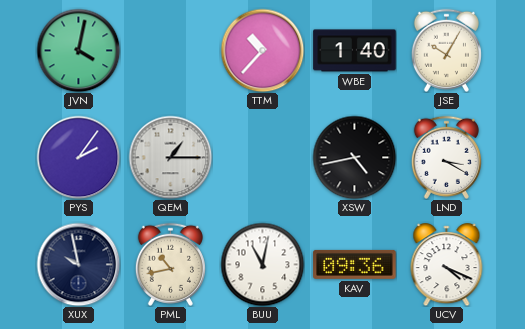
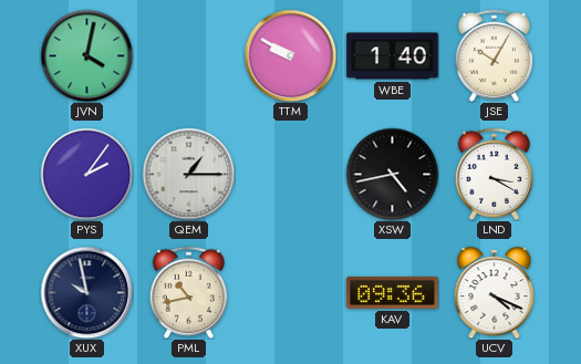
TTM: 10:37 -> 9:50
BUU: 11:02 -> none
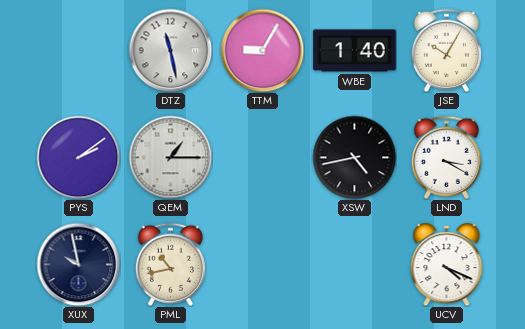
JVN: 4:02 -> none
DTZ: none -> 11:28
TTM: 9:50 -> 9:05
PYS: 2:06 -> 2:09
KAV: 09:36 -> none
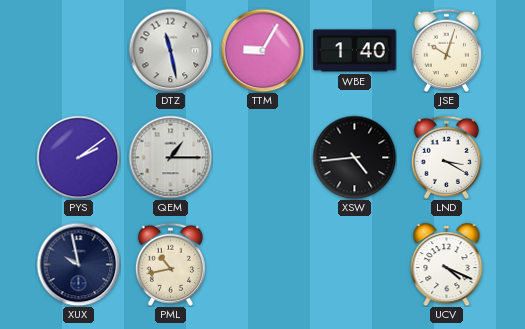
JSE: 10:05 -> 10:03
XSW: 4:43 -> 4:44
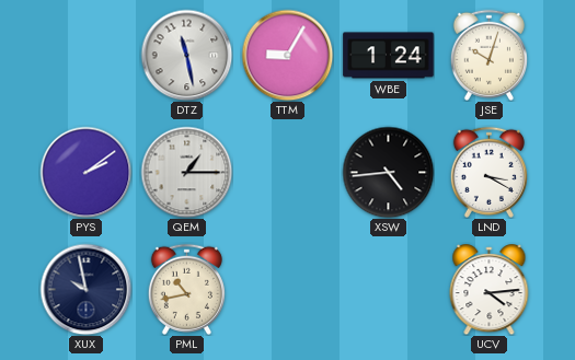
WBE: 1:40 -> 1:24
UCV: 4:19 -> 4:14
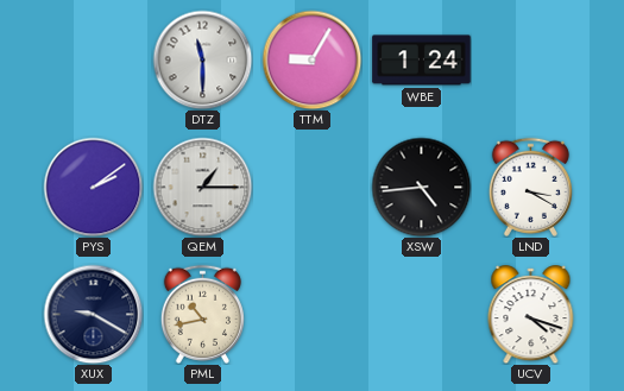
DTZ: 11:28 -> 11:30
JSE: 10:03 -> none
XUX: 9:58 -> 9:20
UCV: 4:14 -> 4:18
